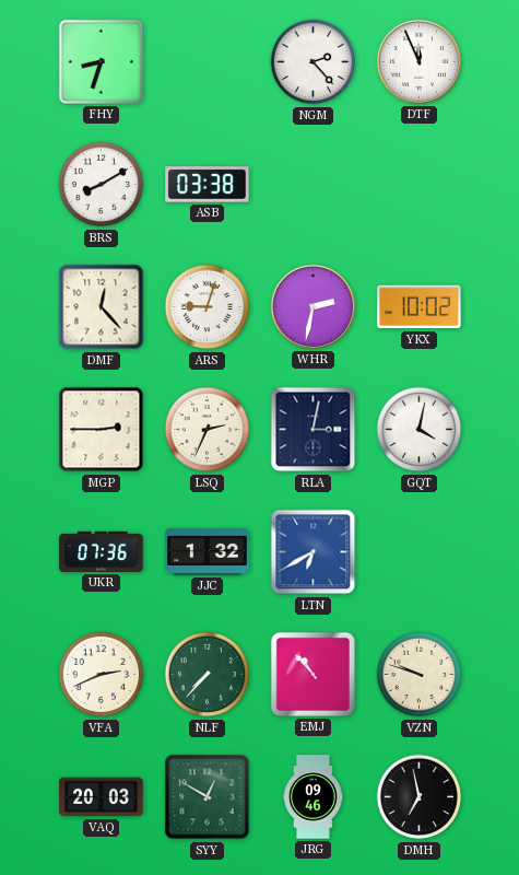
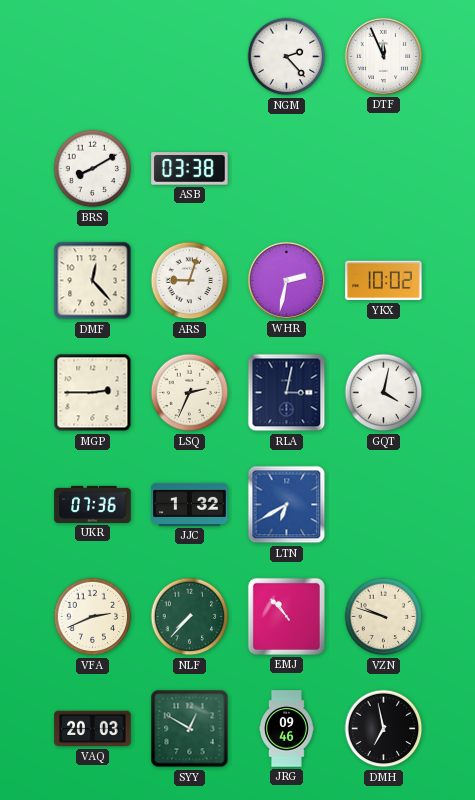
FHY: 8:33 -> none
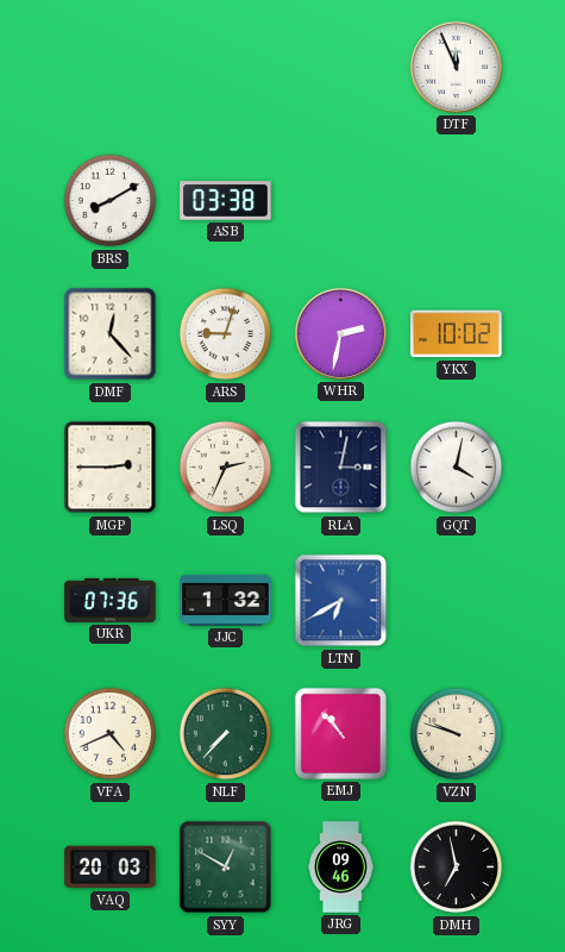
NGM: 2:23 -> none
VFA: 2:41 -> 4:41
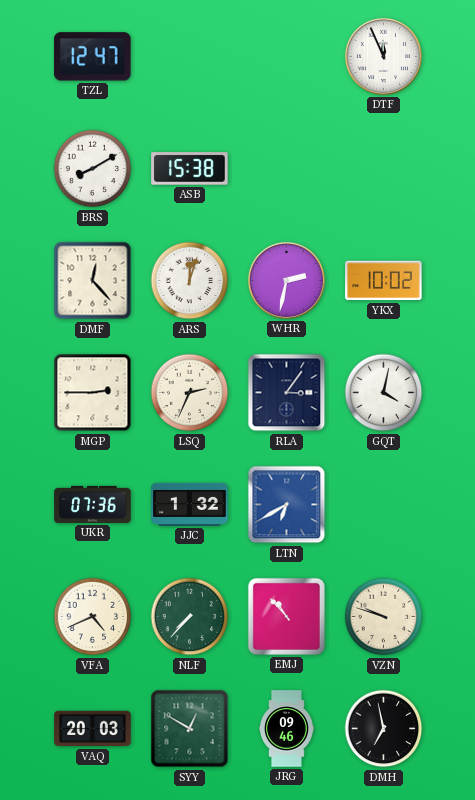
TZL: none -> 12:47
ASB: 03:38 -> 15:38
ARS: 9:03 -> 12:03
RLA: 3:02 -> 3:06
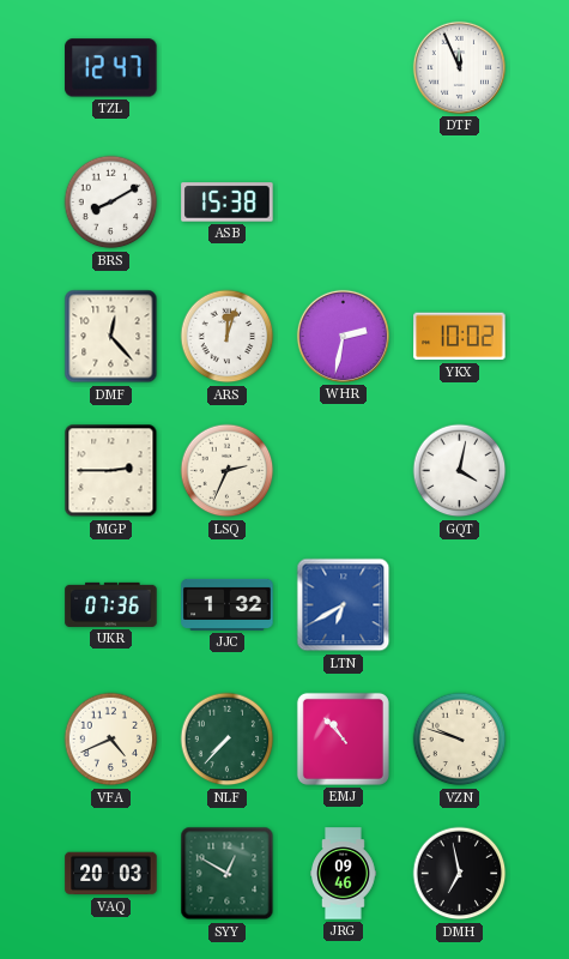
RLA: 3:06 -> none
